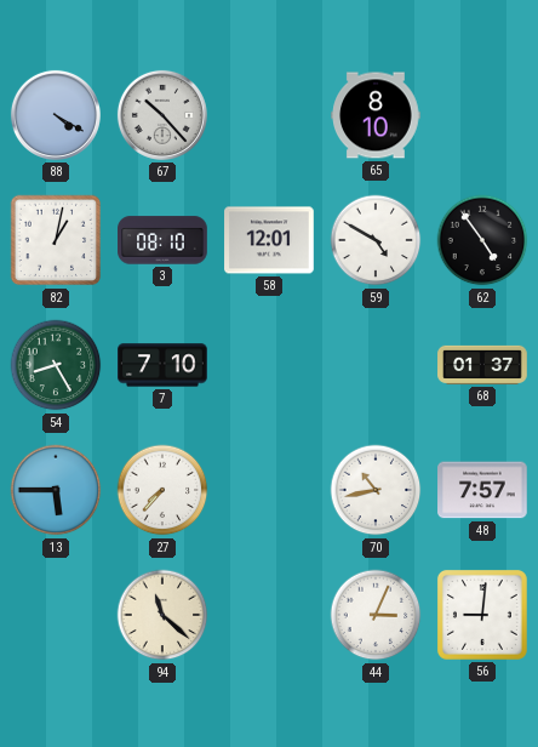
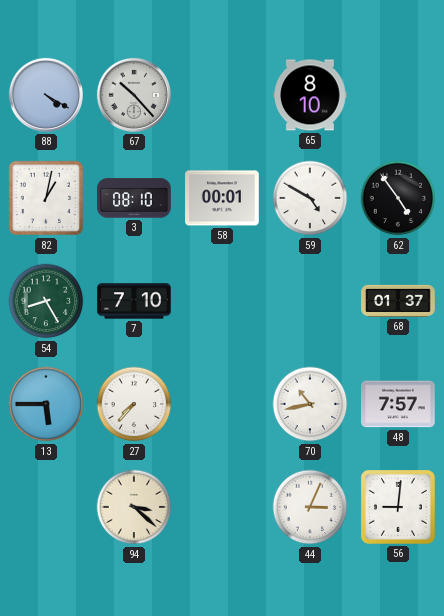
58: 12:01 -> 00:01
94: 11:22 -> 3:22
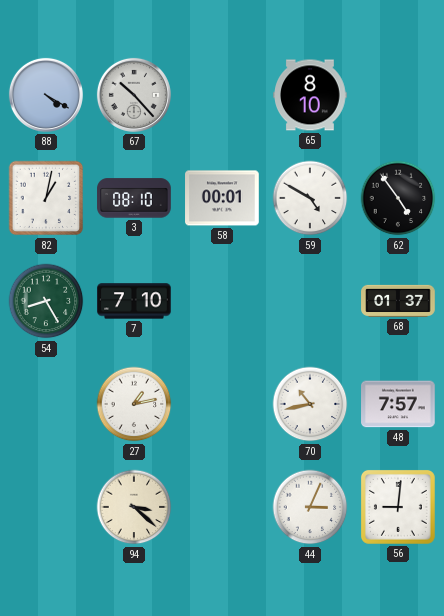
13: 5:45 -> none
27: 7:37 -> 1:13
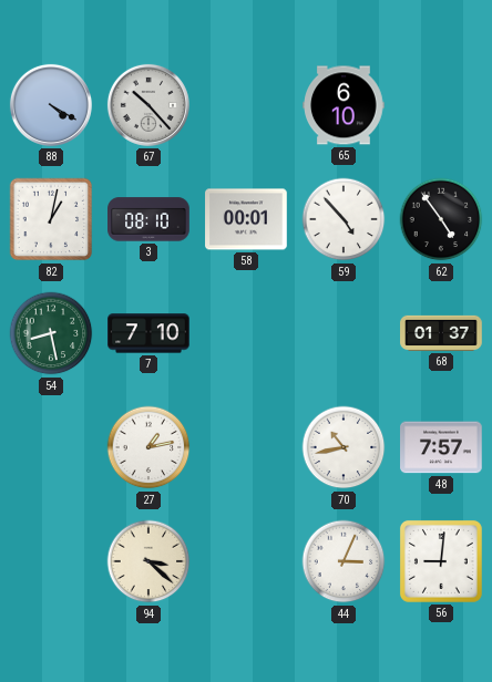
65: 8:10 -> 6:10
59: 4:50 -> 4:53
54: 8:25 -> 8:28
